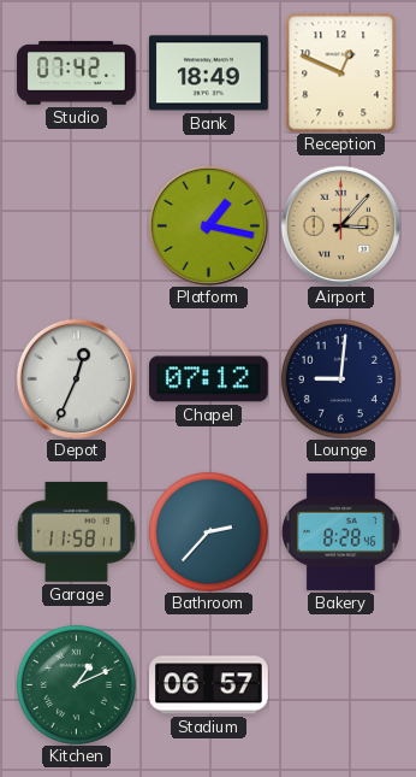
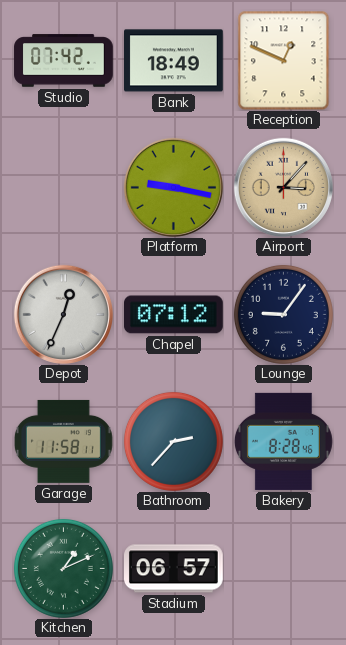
Platform: 1:17 -> 9:17
Lounge: 9:01 -> 9:06
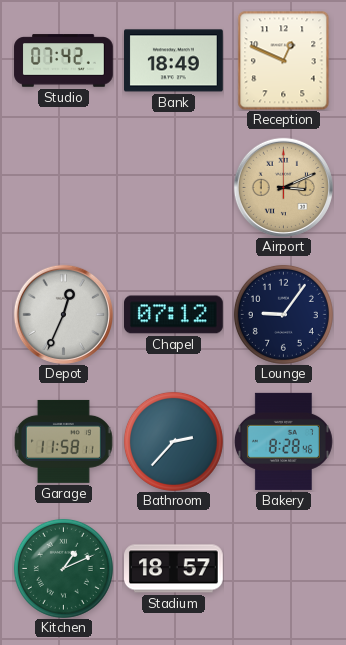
Platform: 9:17 -> none
Airport: 3:07 -> 3:11
Stadium: 06:57 -> 18:57
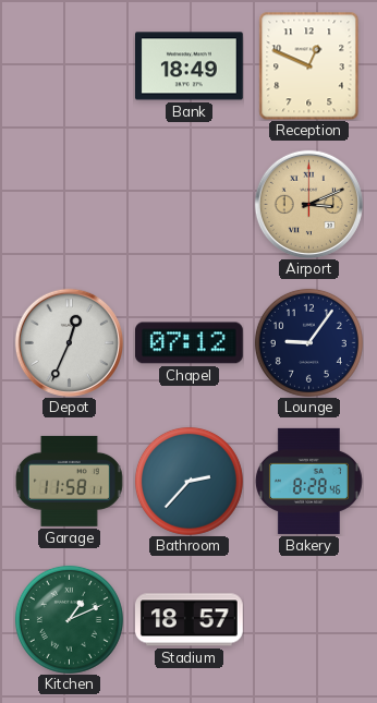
Studio: 07:42 -> none
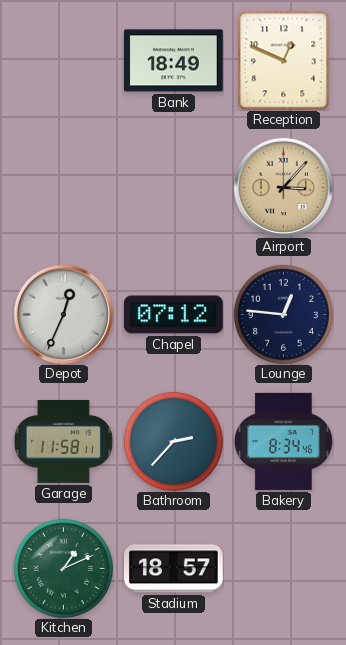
Airport: 3:11 -> 3:07
Lounge: 9:06 -> 12:46
Bakery: 8:28 -> 8:34
